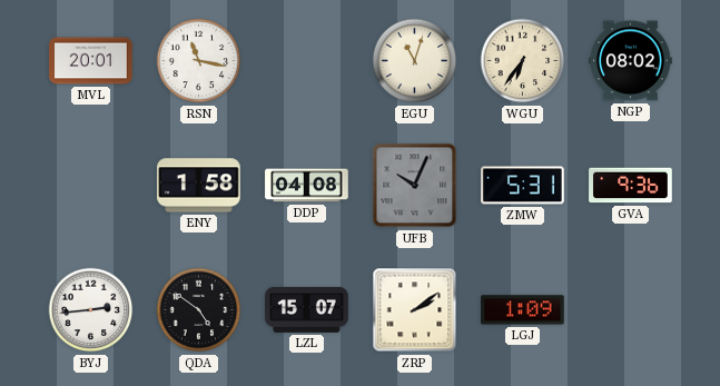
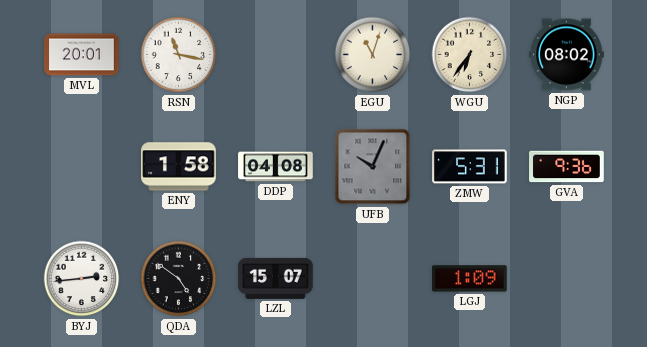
ZRP: 2:09 -> none
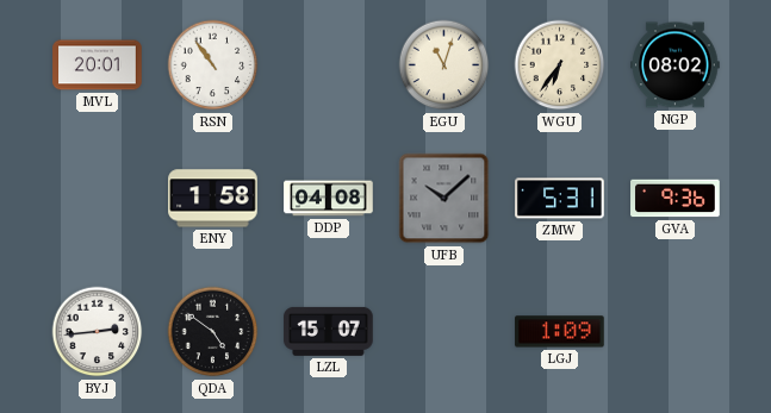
RSN: 11:17 -> 10:54
UFB: 10:04 -> 10:08
